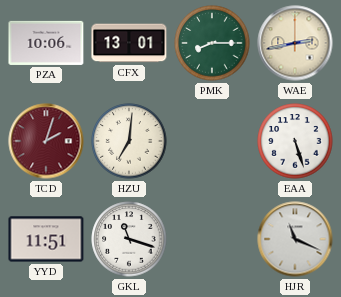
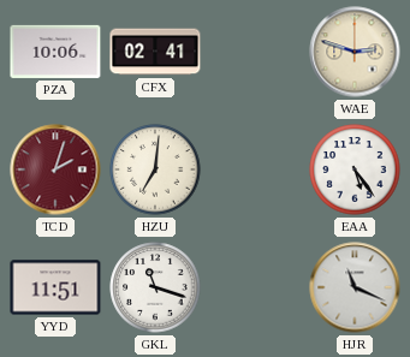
CFX: 13:01 -> 02:41
PMK: 8:15 -> none
WAE: 2:43 -> 2:48
EAA: 5:27 -> 5:24
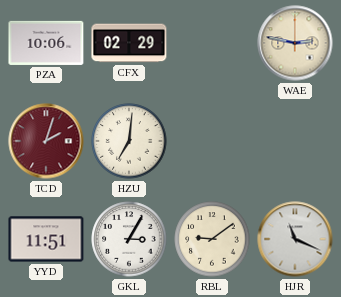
CFX: 02:41 -> 02:29
WAE: 2:48 -> 2:47
EAA: 5:24 -> none
GKL: 11:18 -> 3:05
RBL: none -> 9:09
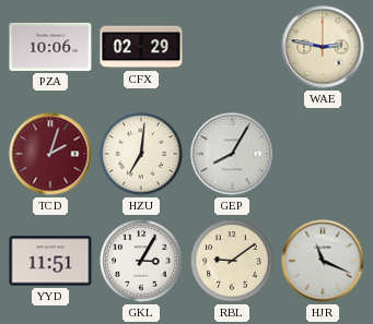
GEP: none -> 8:05
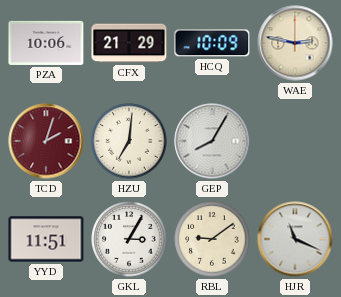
CFX: 02:29 -> 21:29
HCQ: none -> 10:09
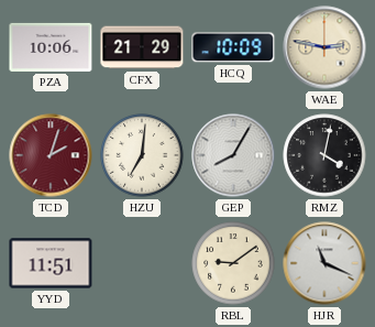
RMZ: none -> 4:02
GKL: 3:05 -> none
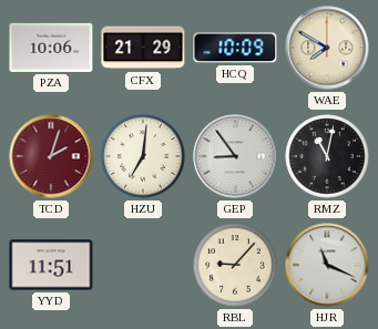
WAE: 2:47 -> 7:50
GEP: 8:05 -> 8:54
RMZ: 4:02 -> 11:02
RBL: 9:09 -> 9:07
